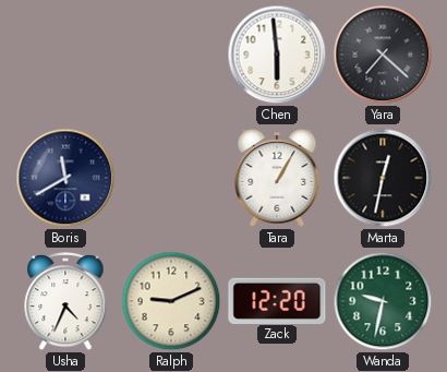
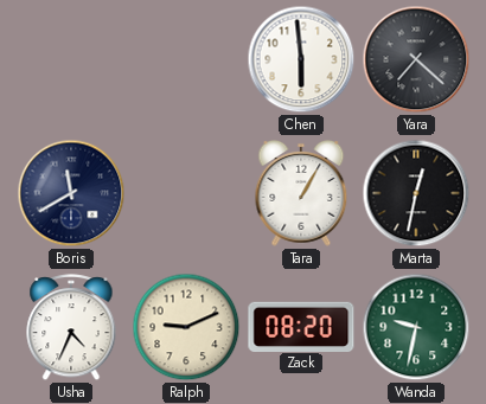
Zack: 12:20 -> 08:20
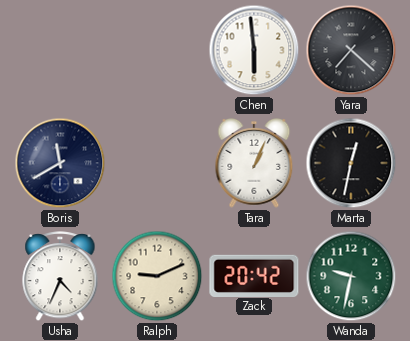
Tara: 1:05 -> 1:04
Zack: 08:20 -> 20:42
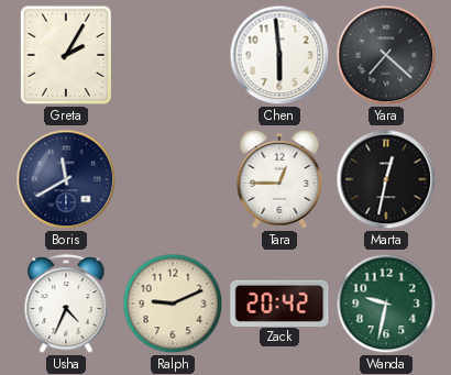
Greta: none -> 2:05
Tara: 1:04 -> 12:45
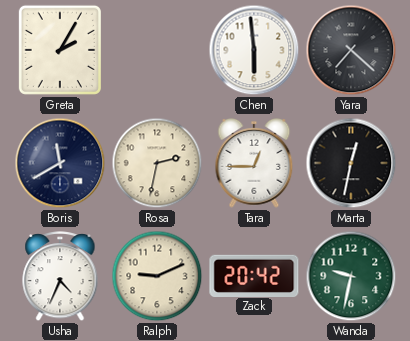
Rosa: none -> 2:32
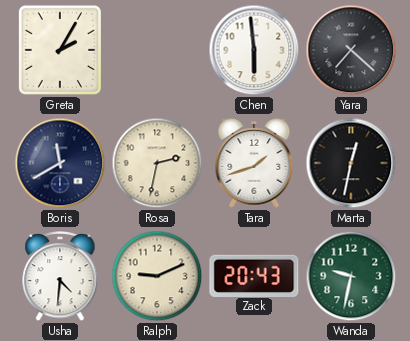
Tara: 12:45 -> 1:42
Usha: 4:34 -> 4:31
Zack: 20:42 -> 20:43
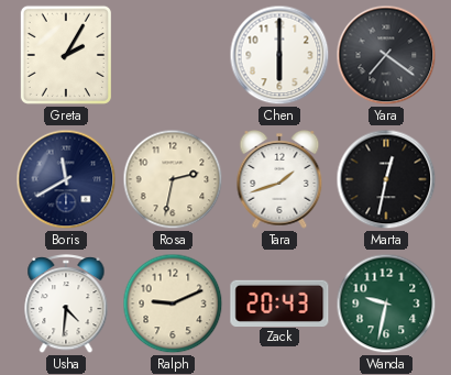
Chen: 5:59 -> 6:00
Yara: 7:22 -> 7:21
